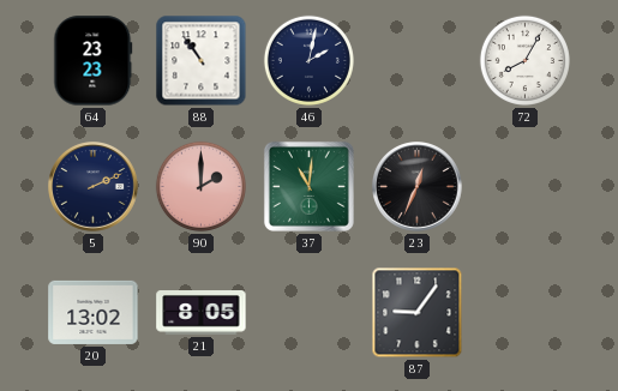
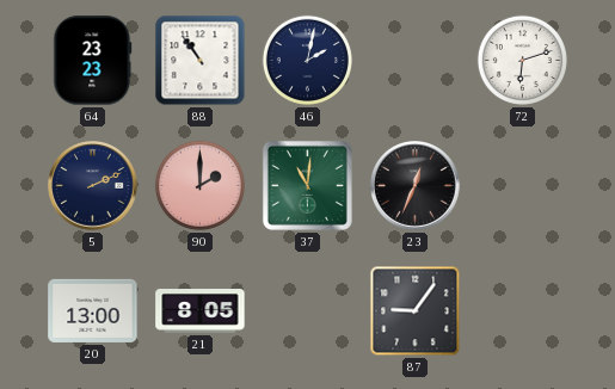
72: 8:05 -> 6:12
20: 13:02 -> 13:00
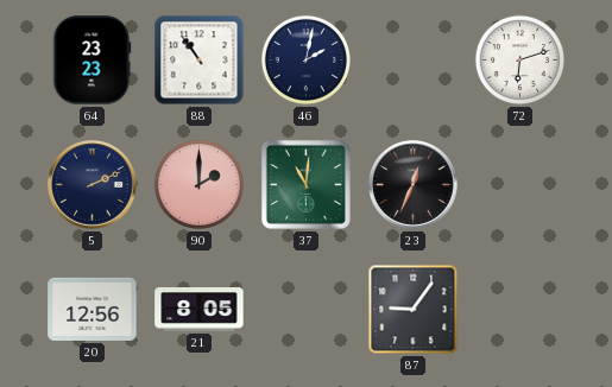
20: 13:00 -> 12:56
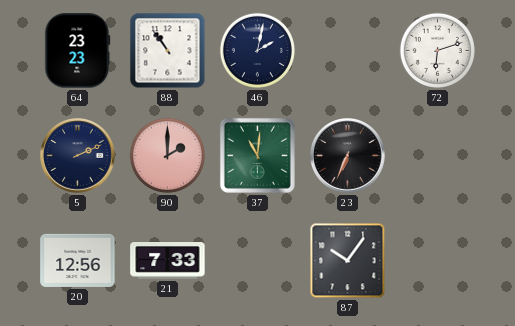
23: 12:34 -> 6:34
21: 8:05 -> 7:33
87: 9:06 -> 10:06
